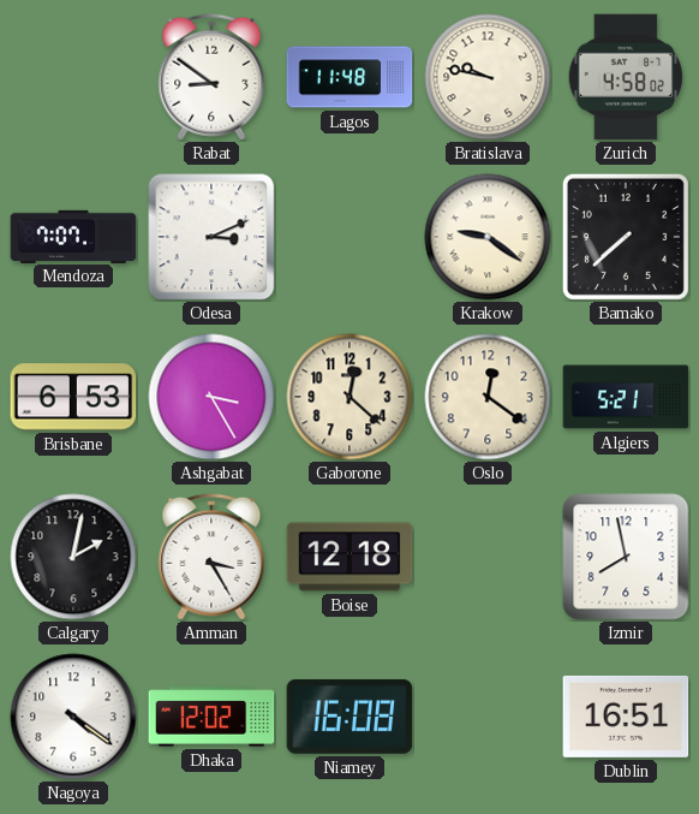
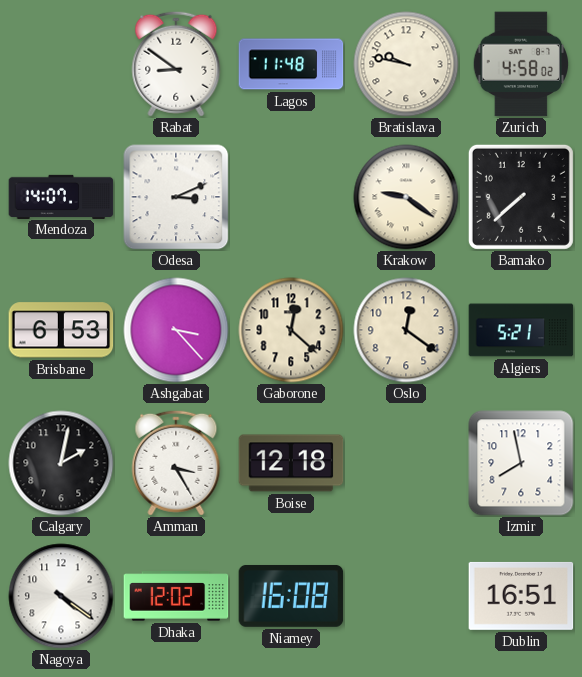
Mendoza: 7:07 -> 14:07
Ashgabat: 3:25 -> 3:23
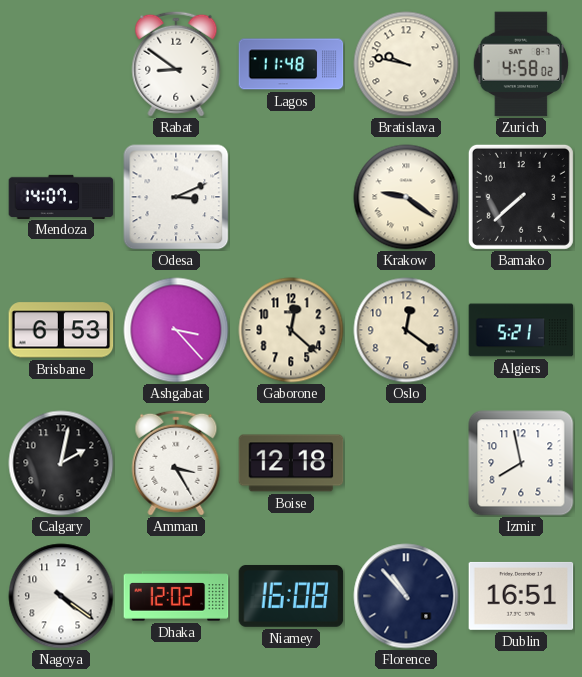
Florence: none -> 10:53
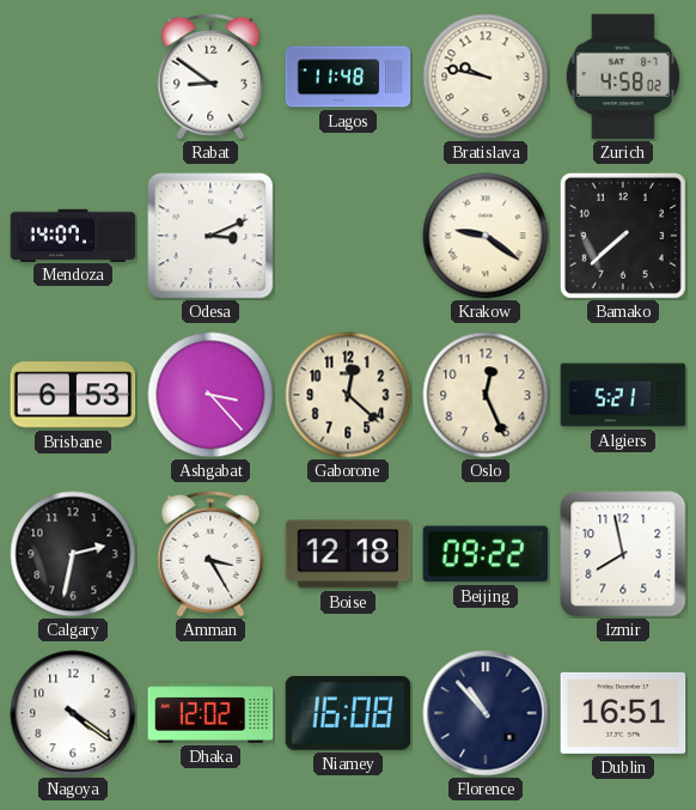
Oslo: 12:21 -> 12:26
Calgary: 2:02 -> 2:32
Beijing: none -> 09:22
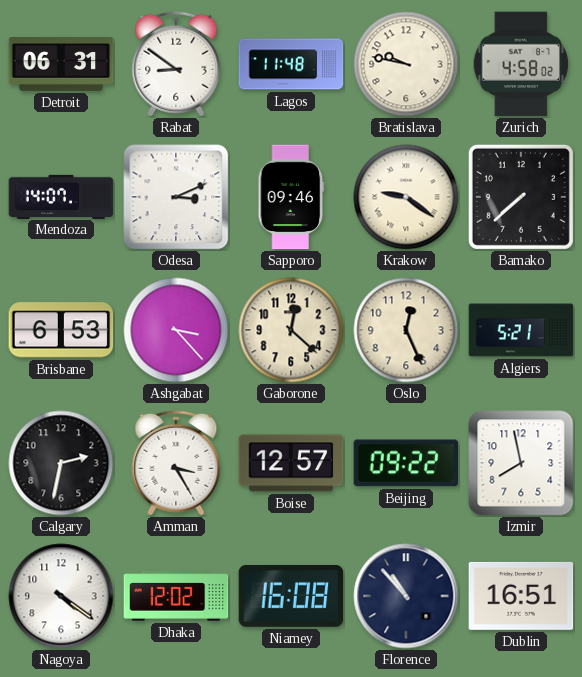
Detroit: none -> 06:31
Sapporo: none -> 09:46
Boise: 12:18 -> 12:57
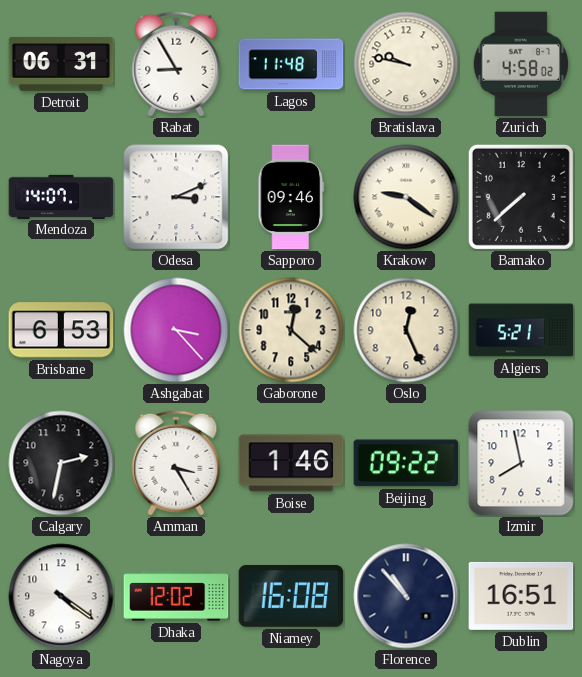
Rabat: 8:51 -> 8:55
Boise: 12:57 -> 1:46
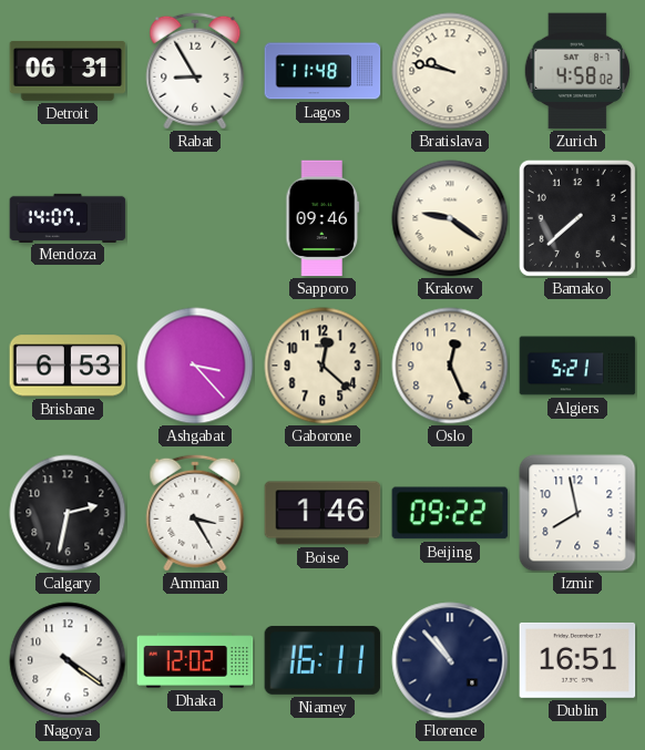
Odesa: 3:11 -> none
Niamey: 16:08 -> 16:11
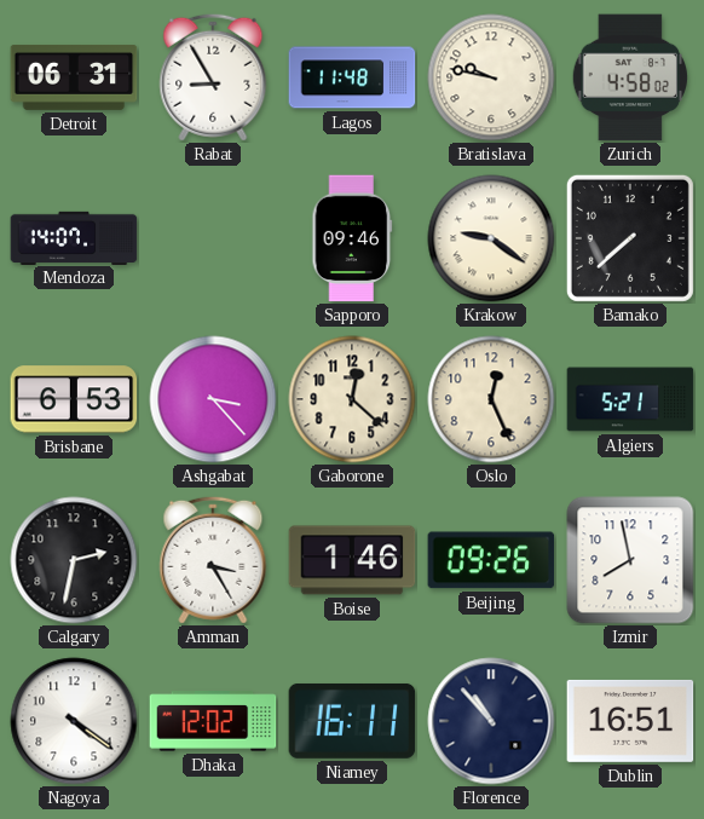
Beijing: 09:22 -> 09:26
